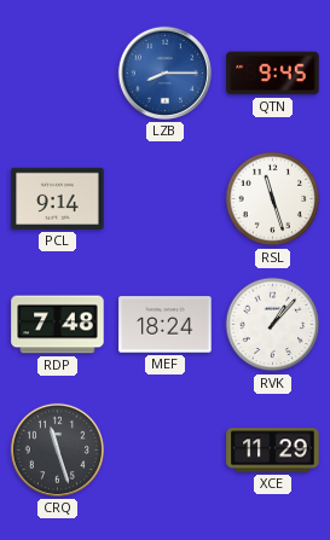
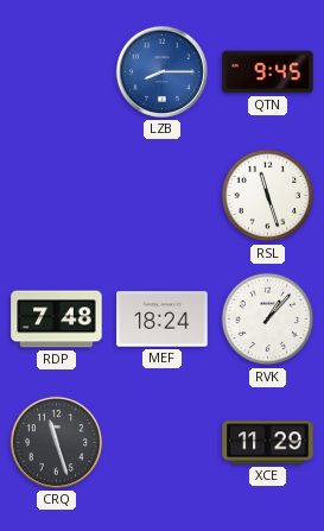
PCL: 9:14 -> none
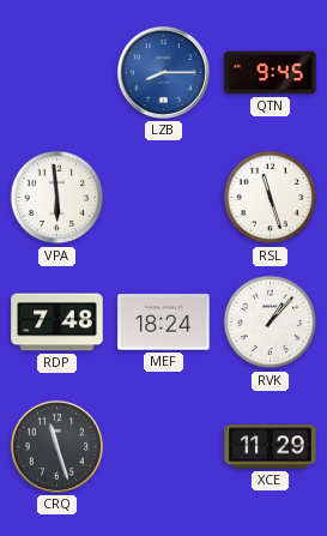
VPA: none -> 5:59
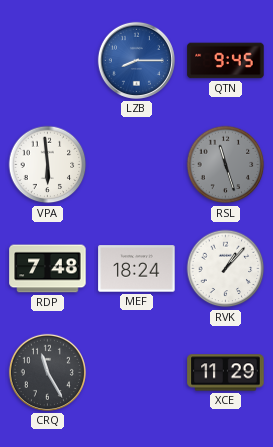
RSL dial: white -> grey
CRQ: 11:27 -> 11:25
